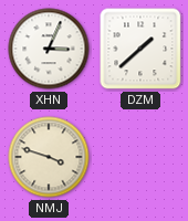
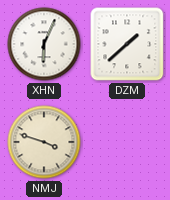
XHN: 3:04 -> 6:04
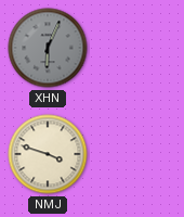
XHN dial: white -> grey
DZM: 1:38 -> none
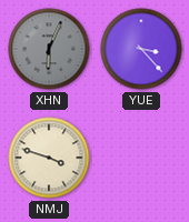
YUE: none -> 3:23
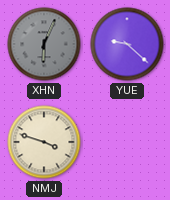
YUE: 3:23 -> 9:22
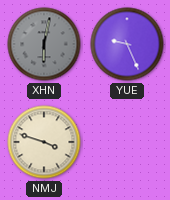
XHN: 6:04 -> 6:02
YUE: 9:22 -> 9:26
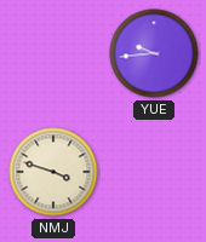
XHN: 6:02 -> none
YUE: 9:26 -> 9:44
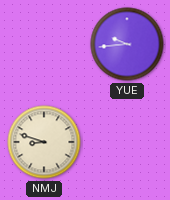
NMJ: 3:48 -> 8:48
